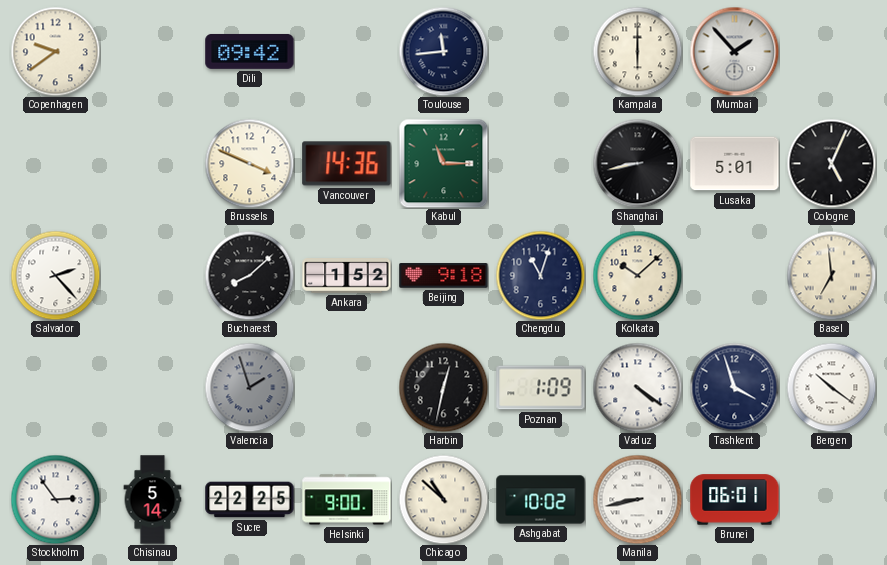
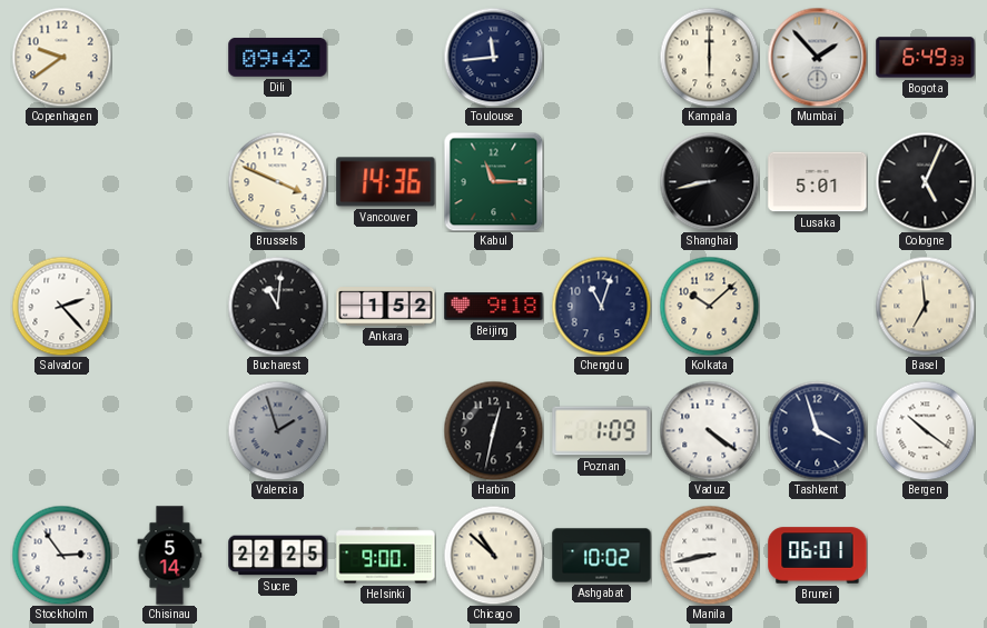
Bogota: none -> 6:49
Bucharest: 8:08 -> 11:01
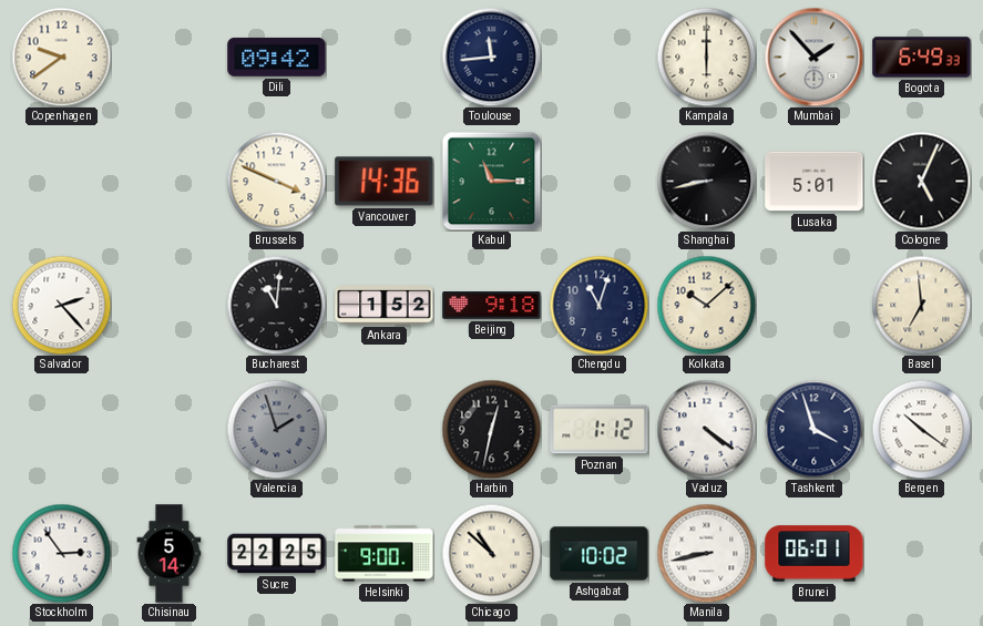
Poznan: 1:09 -> 1:12
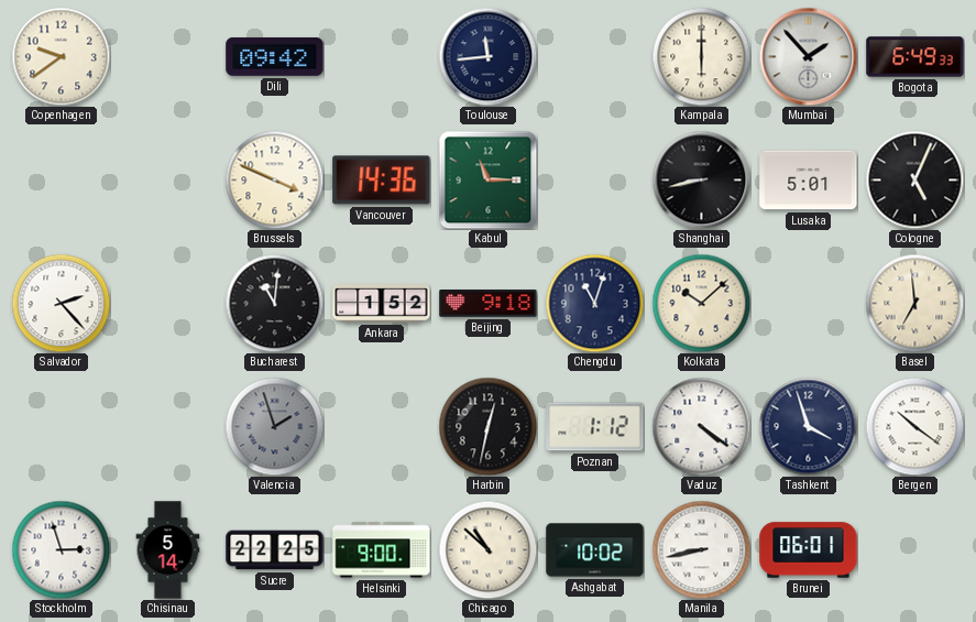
Stockholm: 2:54 -> 2:57
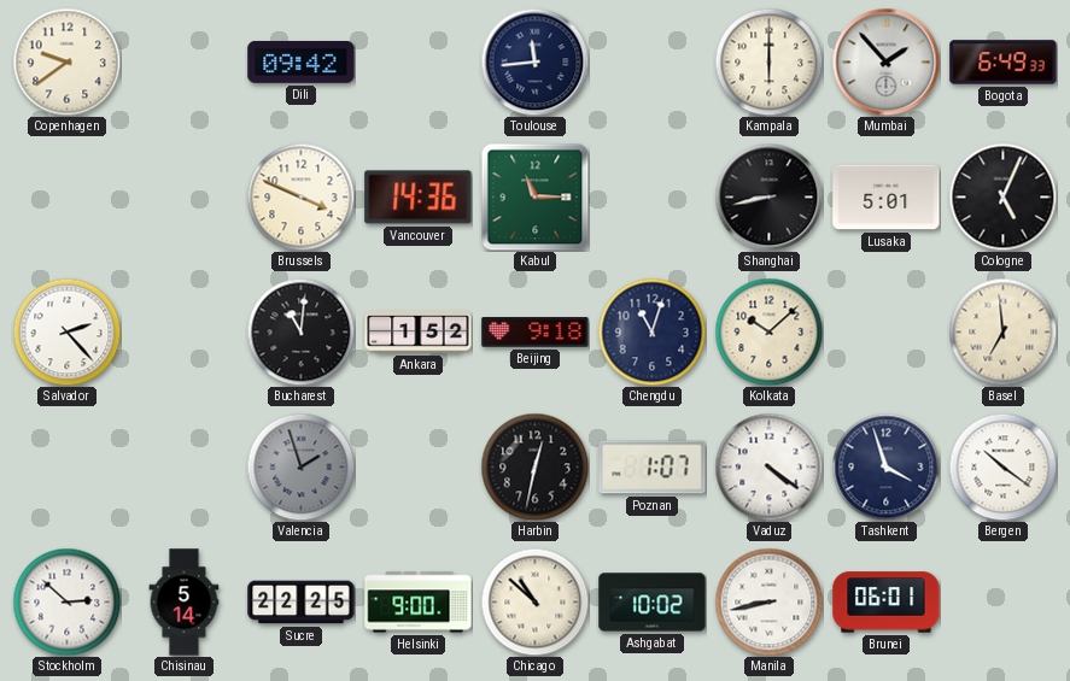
Poznan: 1:12 -> 1:07
Stockholm: 2:57 -> 2:52
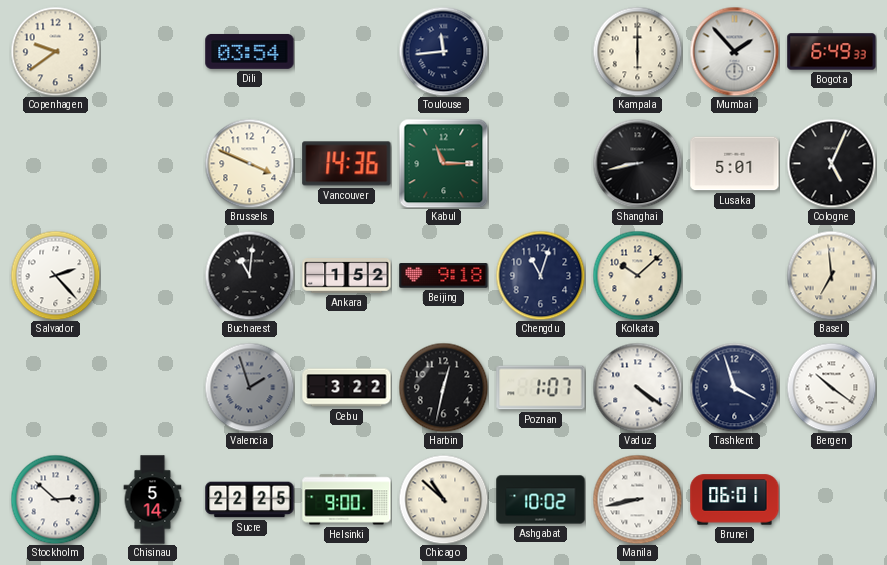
Dili: 09:42 -> 03:54
Cebu: none -> 3:22
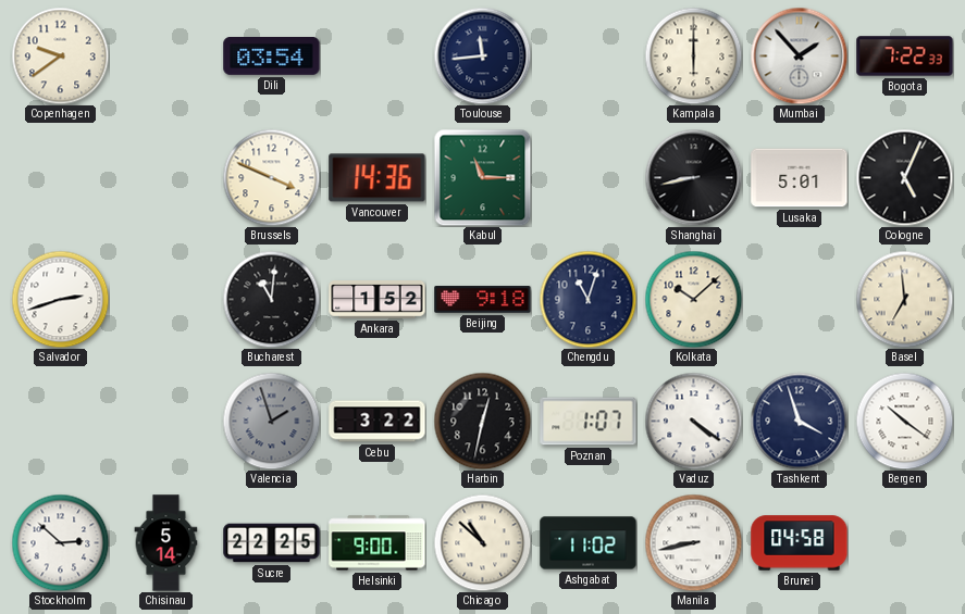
Bogota: 6:49 -> 7:22
Salvador: 2:23 -> 2:42
Ashgabat: 10:02 -> 11:02
Brunei: 06:01 -> 04:58
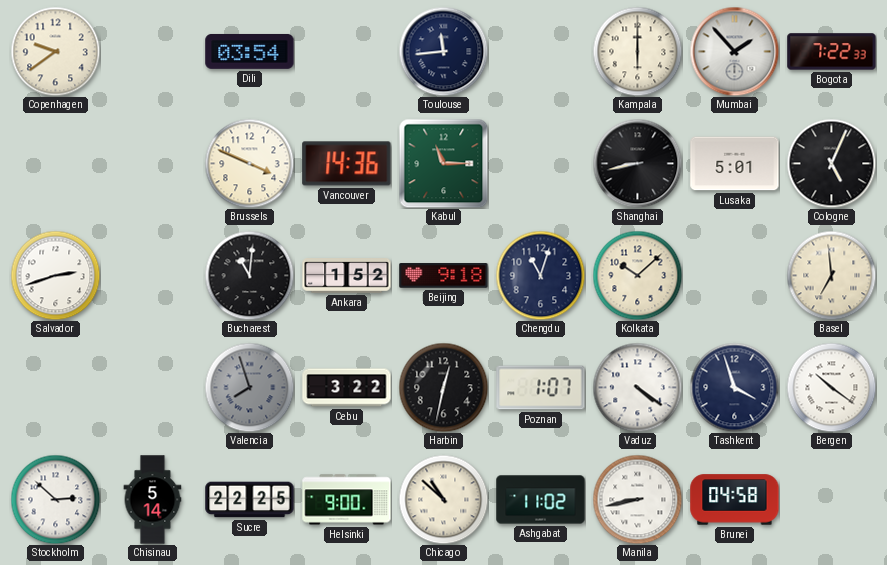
Valencia: 1:57 -> 7:57
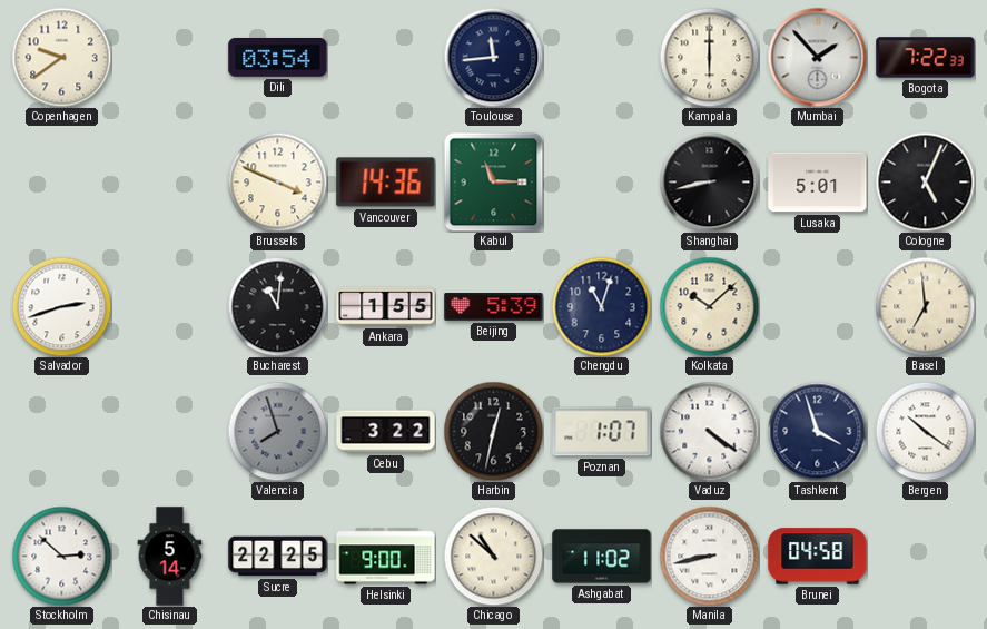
Ankara: 1:52 -> 1:55
Beijing: 9:18 -> 5:39
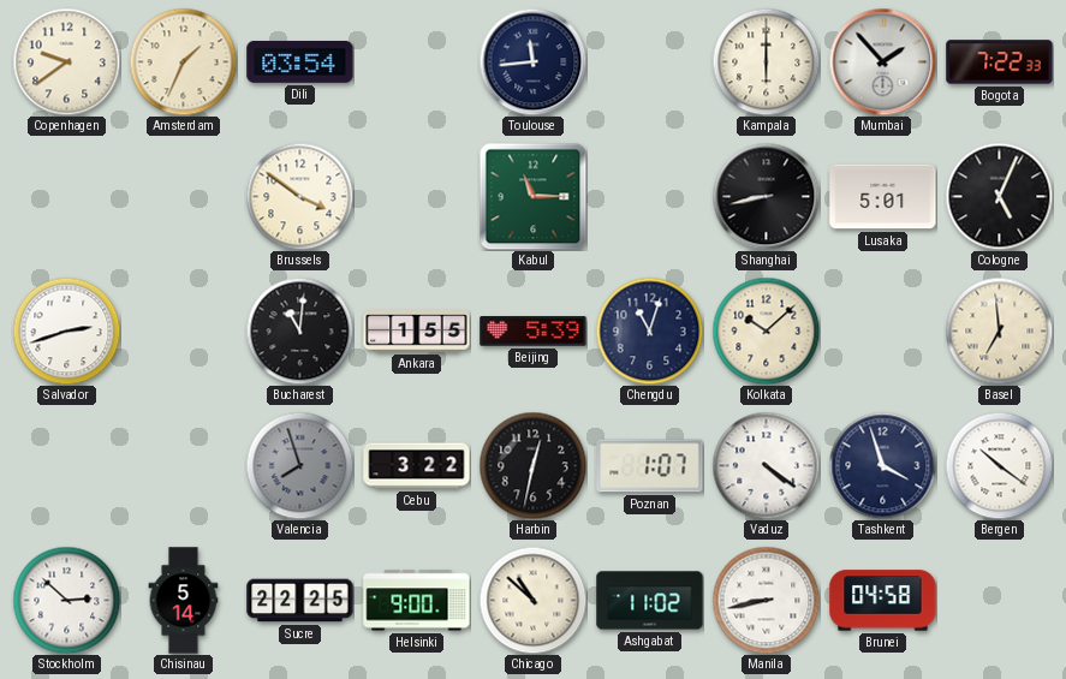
Amsterdam: none -> 1:34
Brussels: 3:49 -> 3:51
Vancouver: 14:36 -> none
